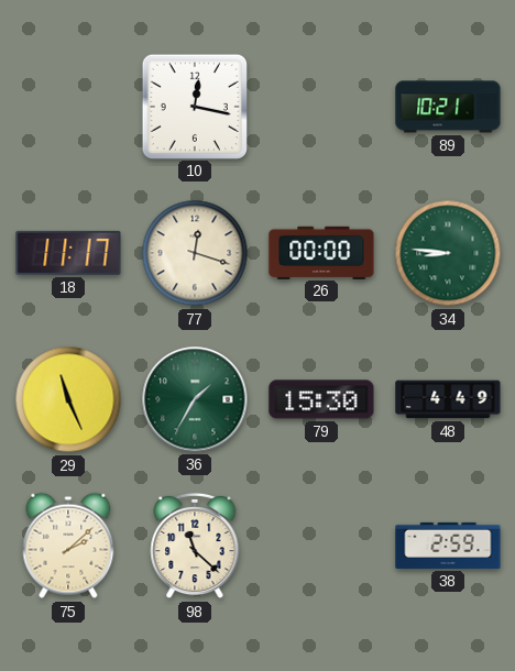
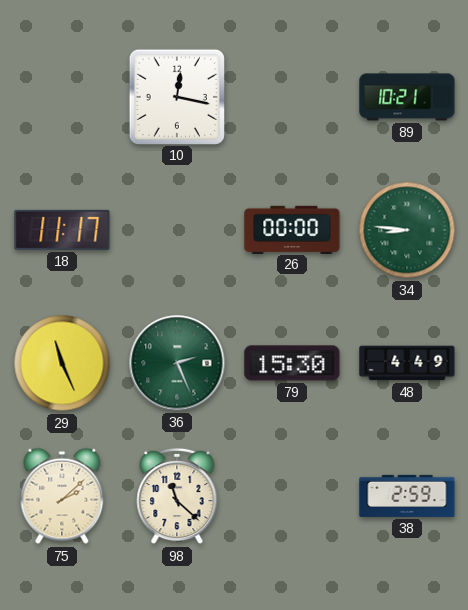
77: 12:18 -> none
36: 1:35 -> 2:26
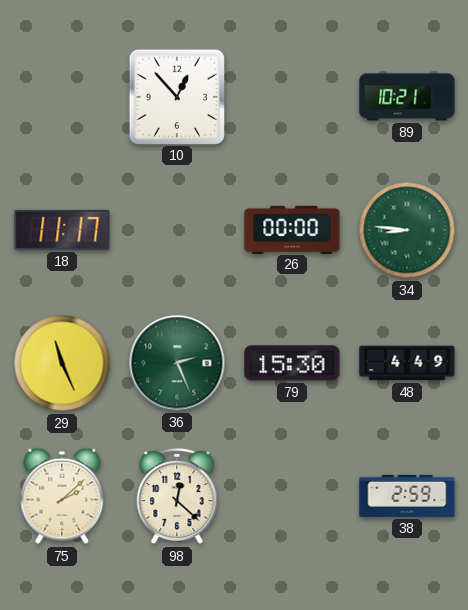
10: 12:17 -> 12:53
98: 11:22 -> 12:22
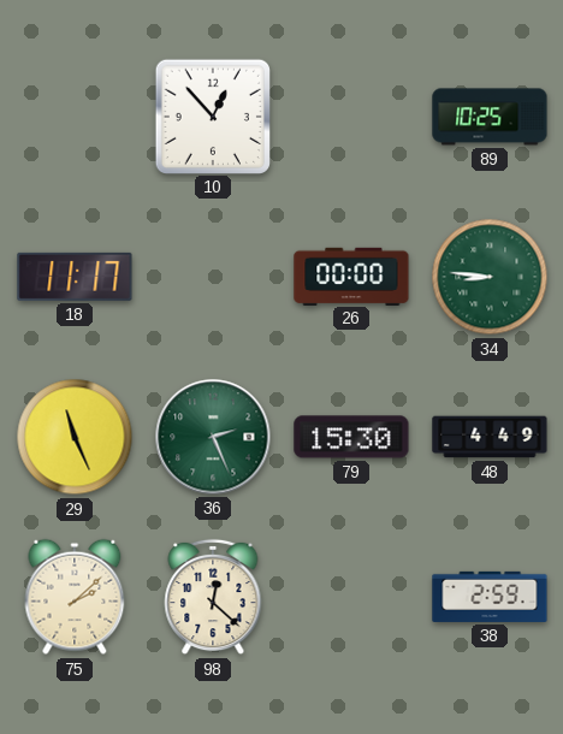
89: 10:21 -> 10:25
